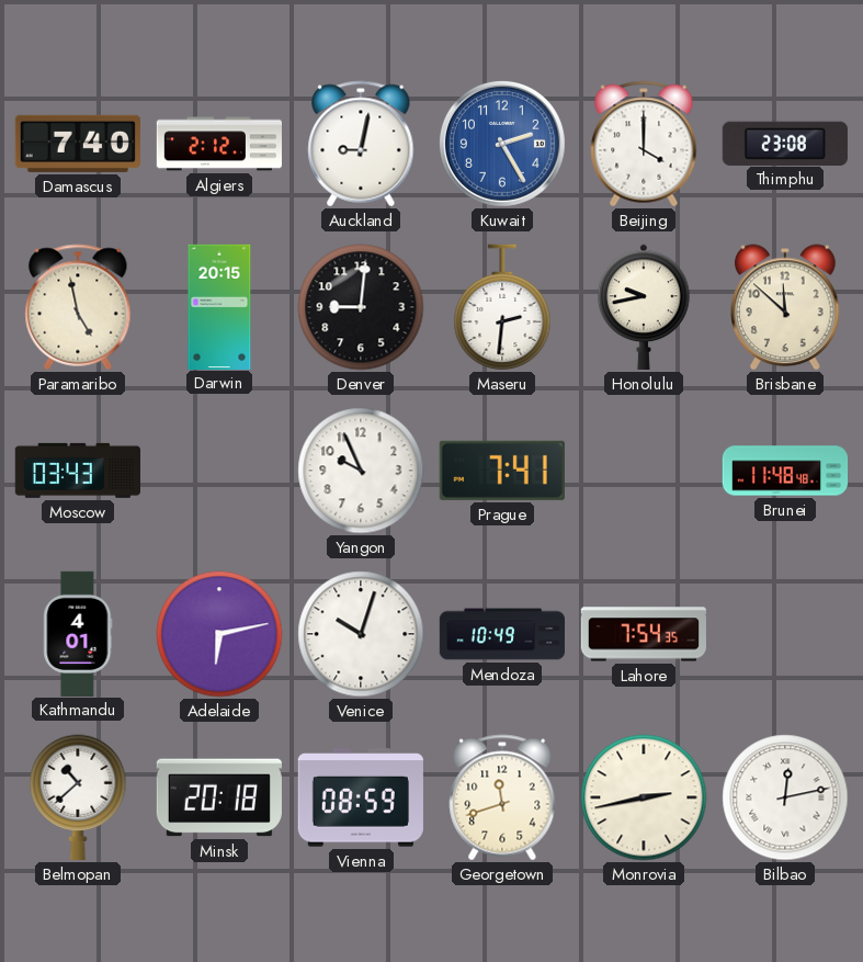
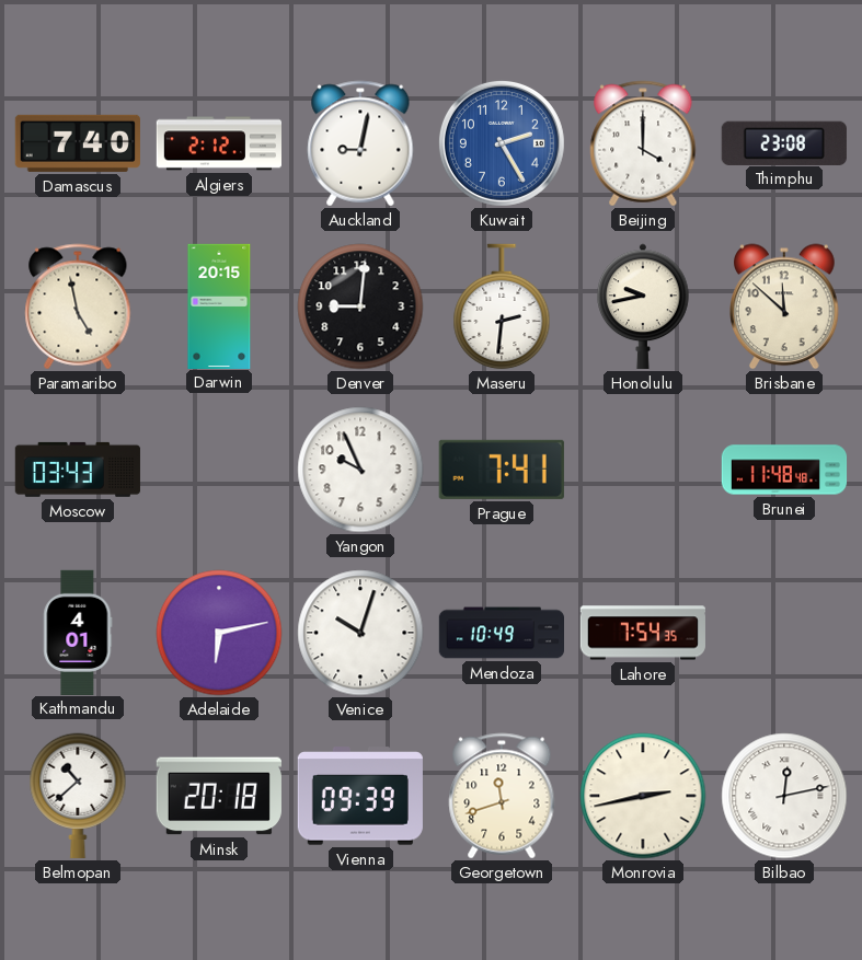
Vienna: 08:59 -> 09:39
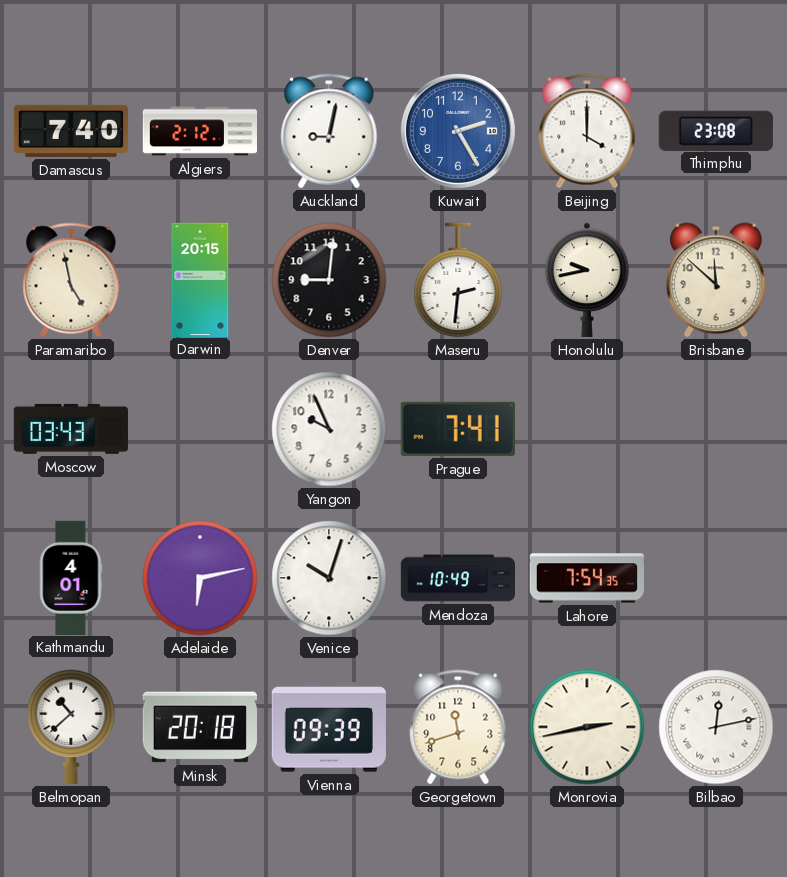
Brunei: 11:48 -> none
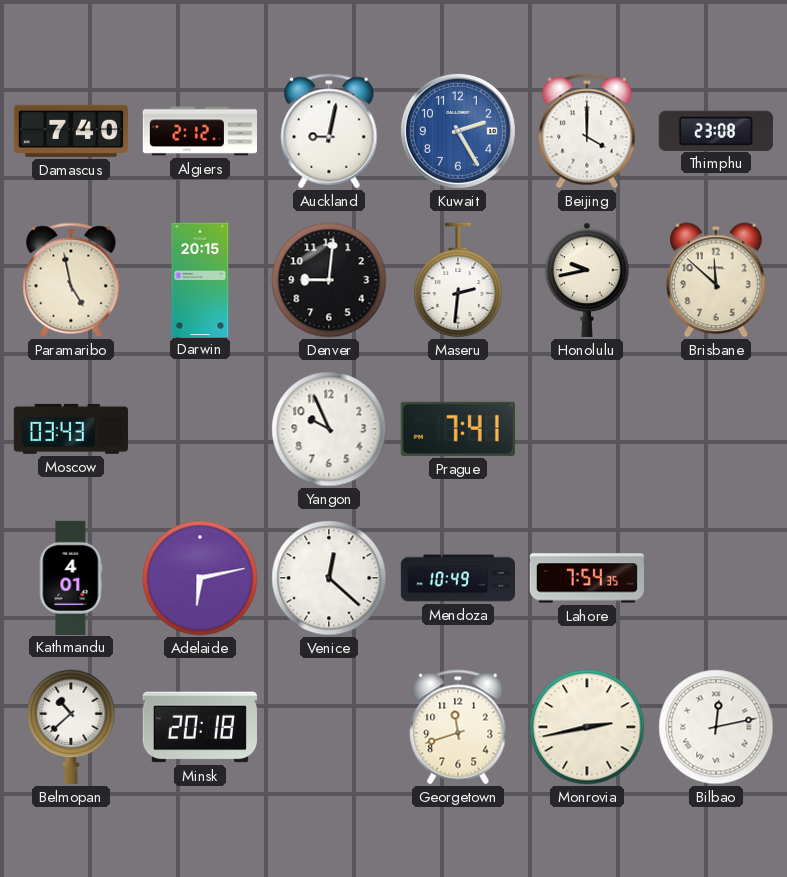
Venice: 10:03 -> 12:22
Vienna: 09:39 -> none
